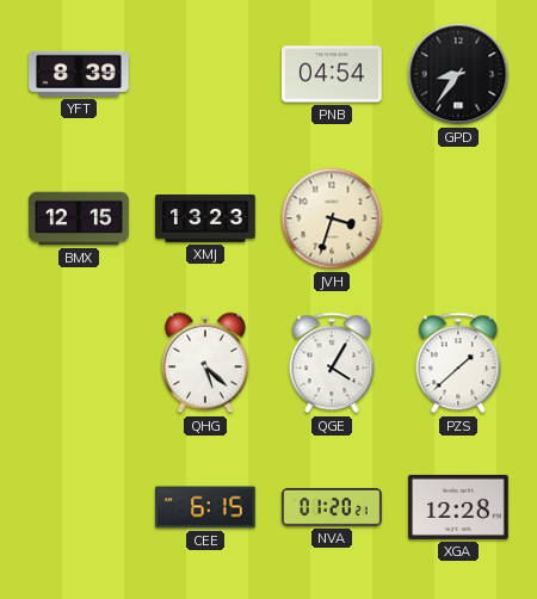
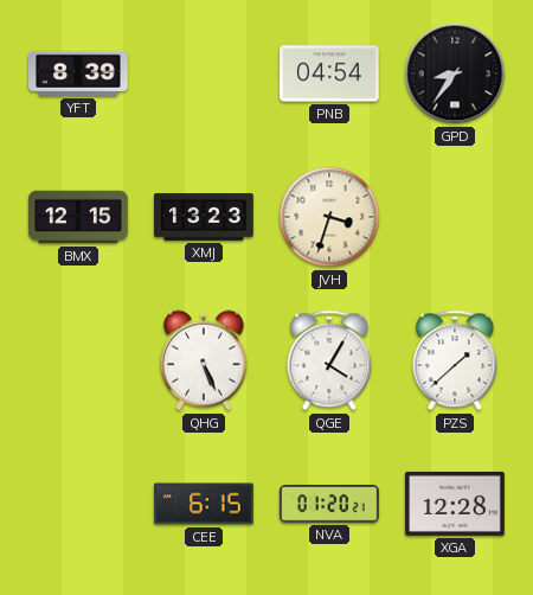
QHG: 5:22 -> 5:26
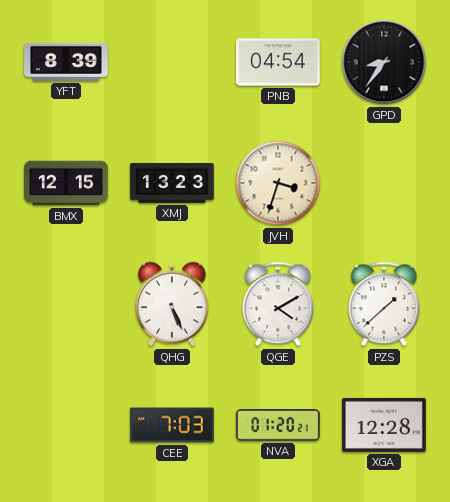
QGE: 4:05 -> 4:10
CEE: 6:15 -> 7:03
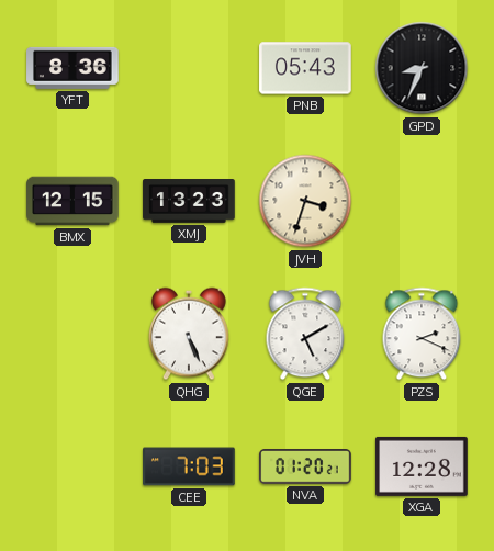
YFT: 8:39 -> 8:36
PNB: 04:54 -> 05:43
GPD: 8:36 -> 8:34
QGE: 4:10 -> 5:10
PZS: 1:38 -> 2:19
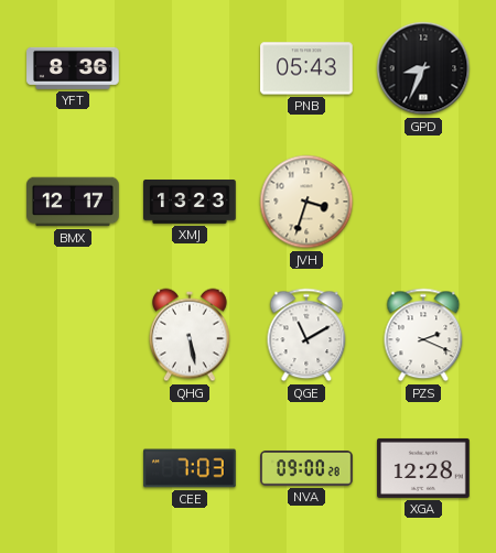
BMX: 12:15 -> 12:17
QHG: 5:26 -> 5:28
QGE: 5:10 -> 11:10
NVA: 01:20 -> 09:00
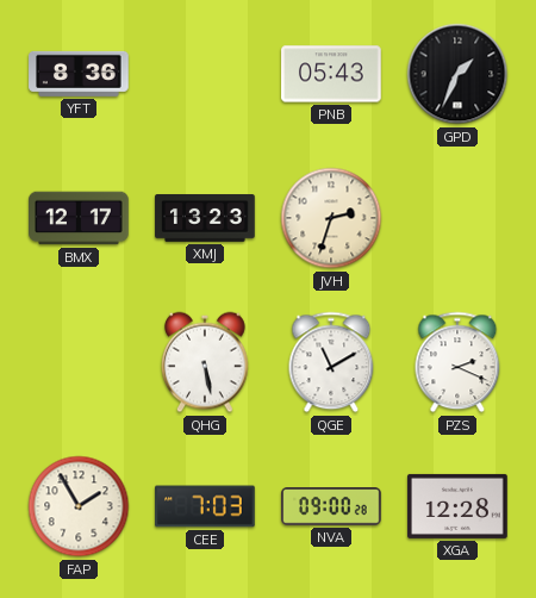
GPD: 8:34 -> 1:34
JVH: 3:33 -> 2:33
FAP: none -> 1:55
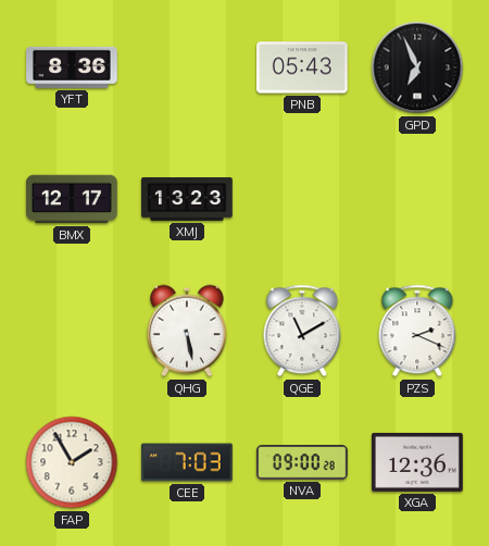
GPD: 1:34 -> 6:56
JVH: 2:33 -> none
XGA: 12:28 -> 12:36
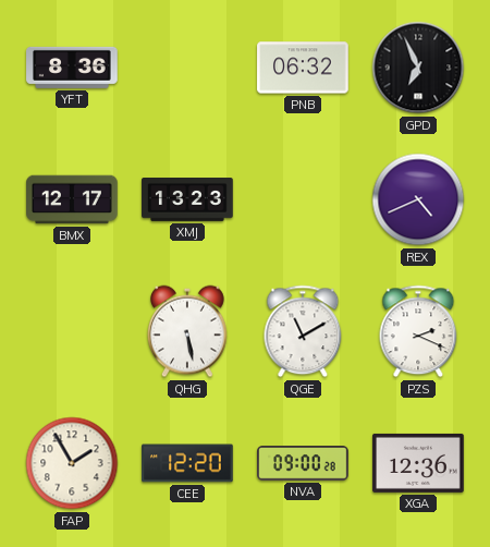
PNB: 05:43 -> 06:32
REX: none -> 4:41
CEE: 7:03 -> 12:20
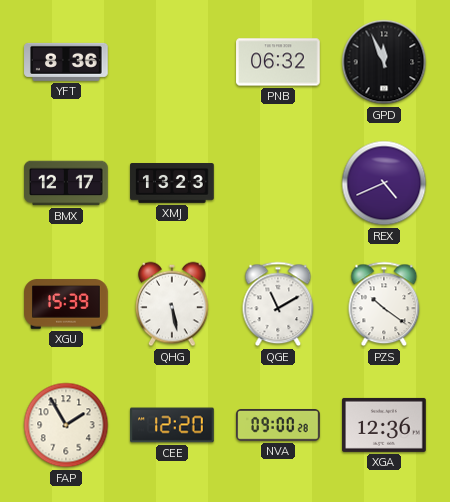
GPD: 6:56 -> 11:56
XGU: none -> 15:39
PZS: 2:19 -> 10:21
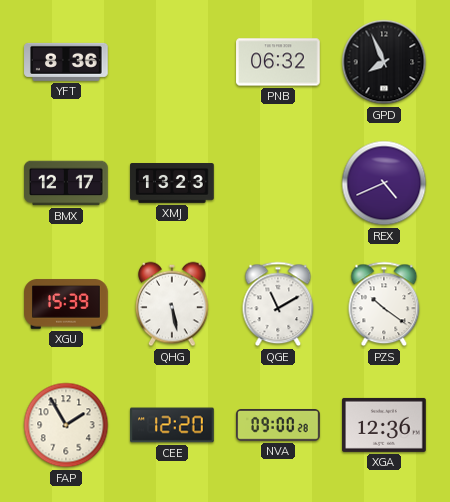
GPD: 11:56 -> 7:56
